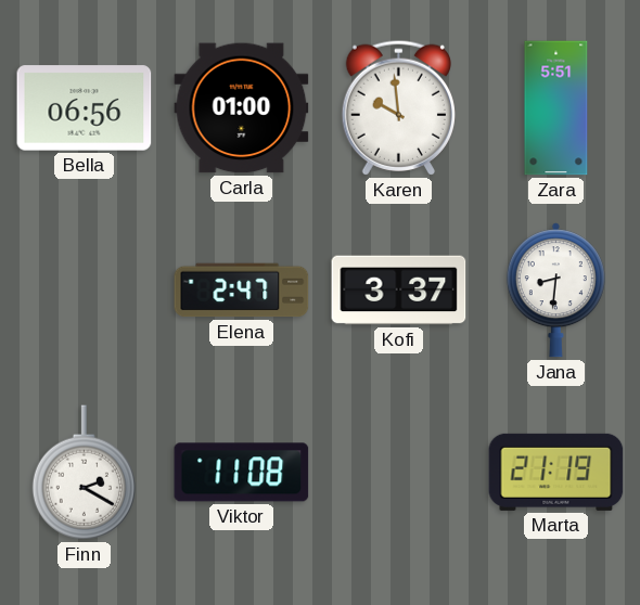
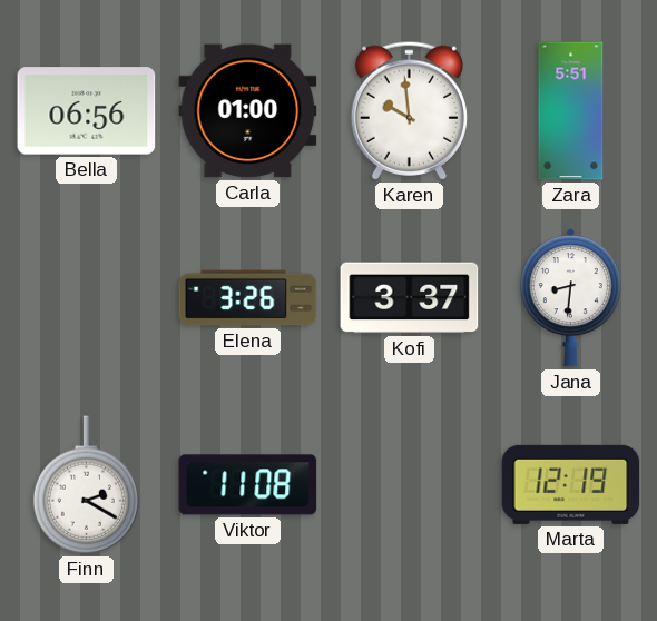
Elena: 2:47 -> 3:26
Marta: 21:19 -> 12:19
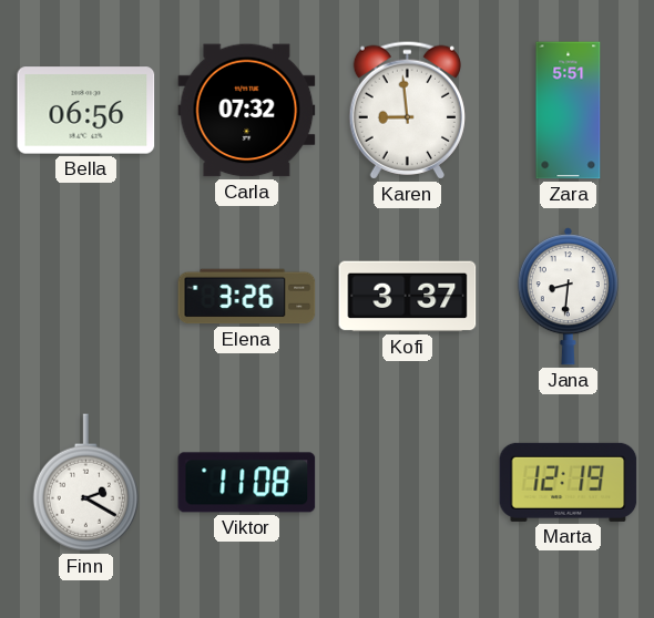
Carla: 01:00 -> 07:32
Karen: 9:59 -> 8:59
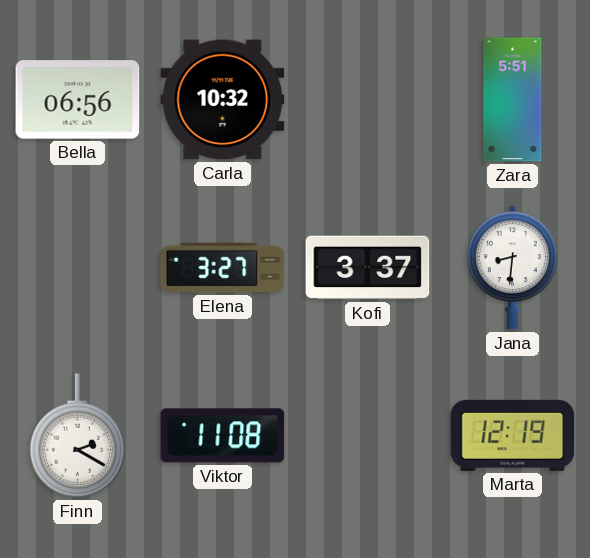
Carla: 07:32 -> 10:32
Karen: 8:59 -> none
Elena: 3:26 -> 3:27
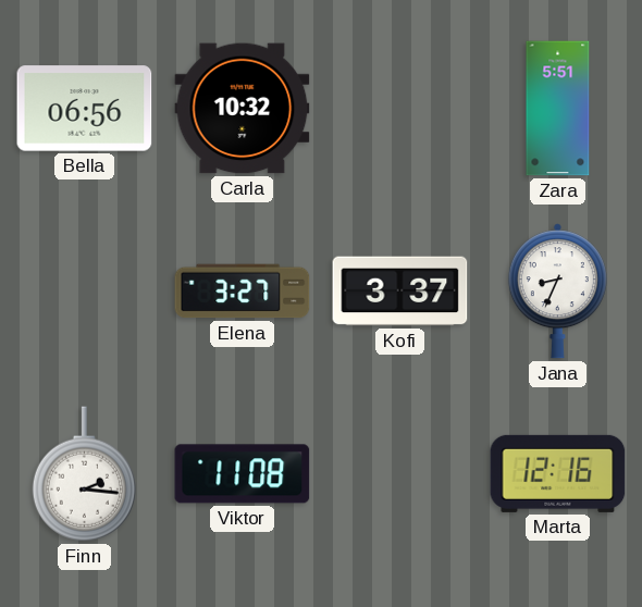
Jana: 8:31 -> 8:34
Finn: 2:20 -> 2:16
Marta: 12:19 -> 12:16
